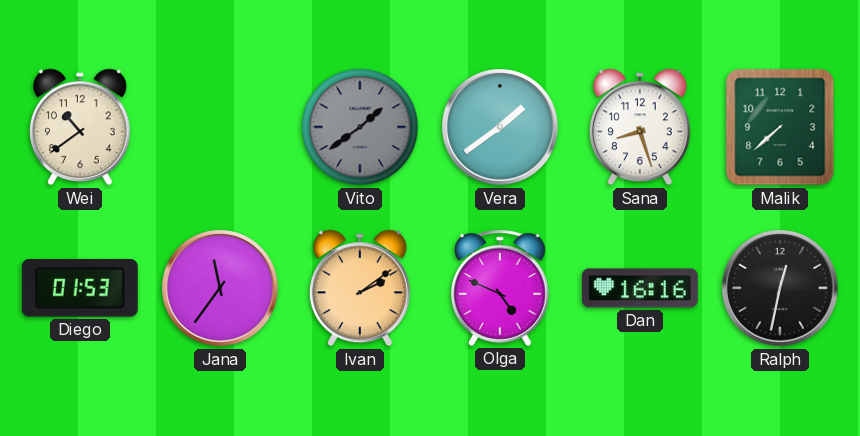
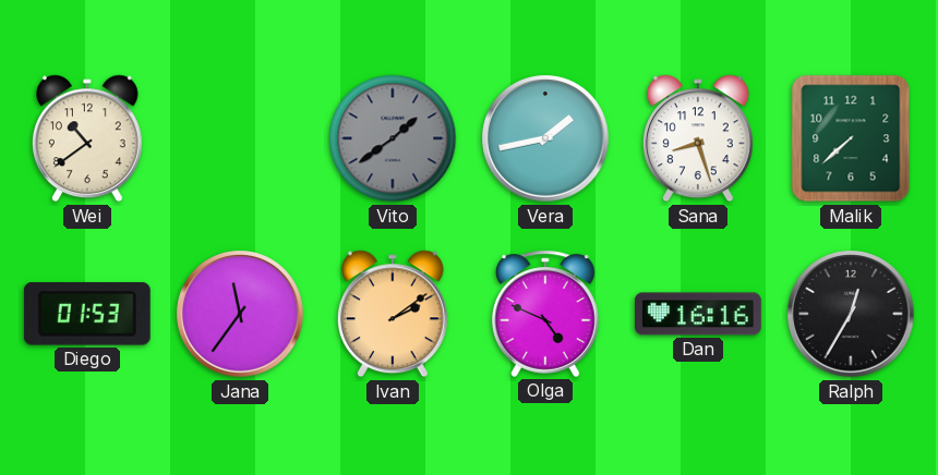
Vera: 1:39 -> 1:43
Ralph: 12:32 -> 12:35
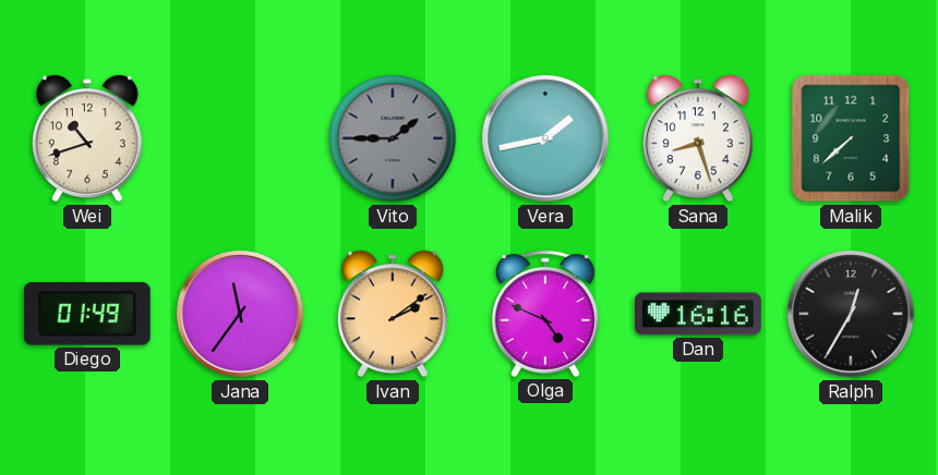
Wei: 10:39 -> 10:42
Vito: 1:39 -> 1:45
Diego: 01:53 -> 01:49
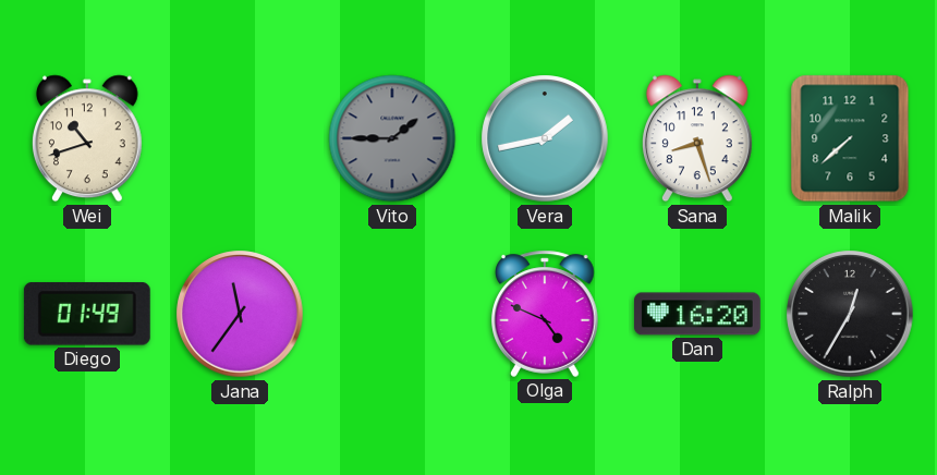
Ivan: 2:09 -> none
Dan: 16:16 -> 16:20
